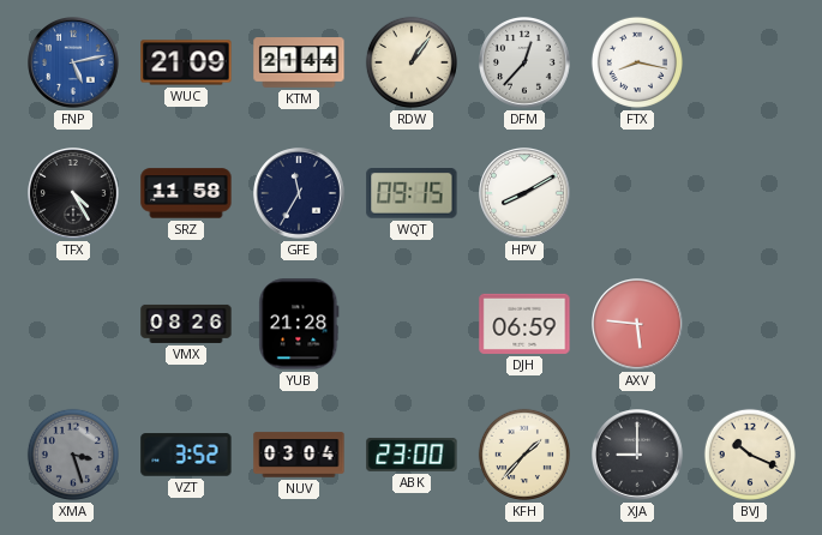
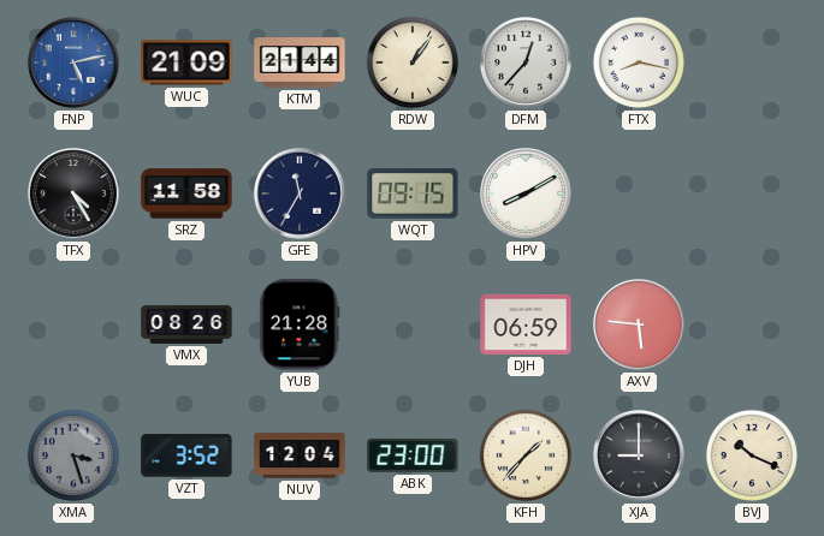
NUV: 03:04 -> 12:04
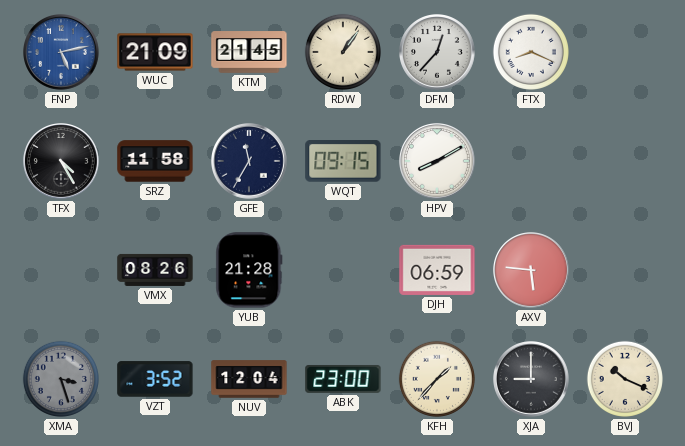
KTM: 21:44 -> 21:45
FTX: 8:17 -> 8:19
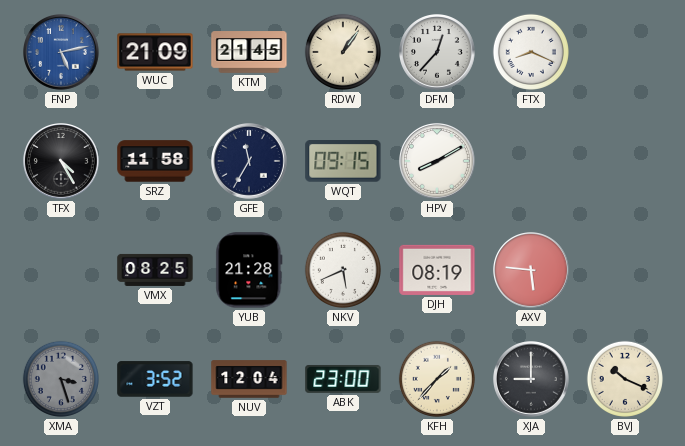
VMX: 08:26 -> 08:25
NKV: none -> 5:41
DJH: 06:59 -> 08:19
